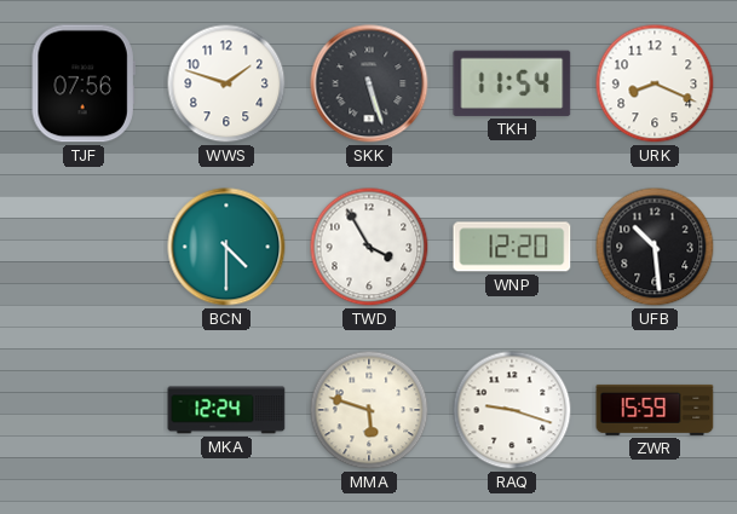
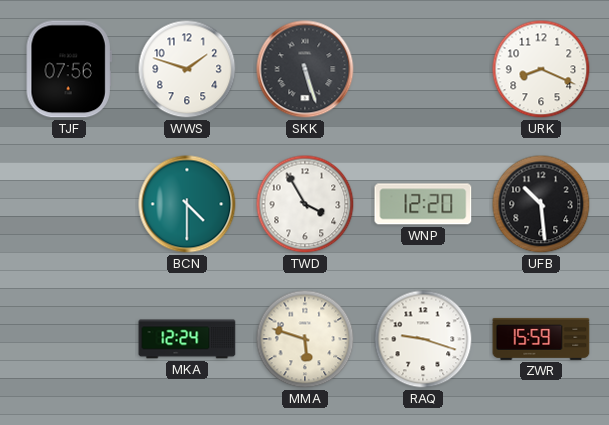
TKH: 11:54 -> none
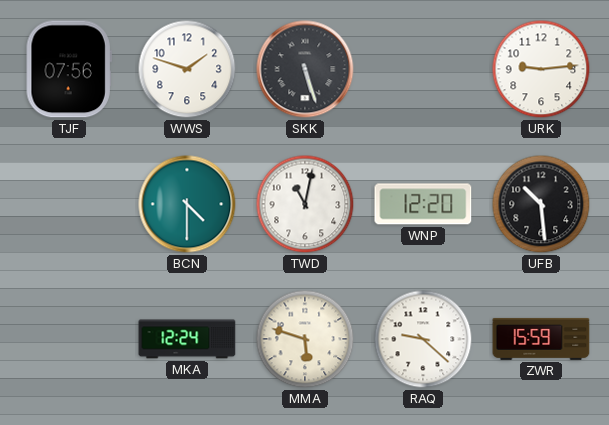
URK: 8:19 -> 9:14
TWD: 3:55 -> 11:02
RAQ: 9:18 -> 9:22
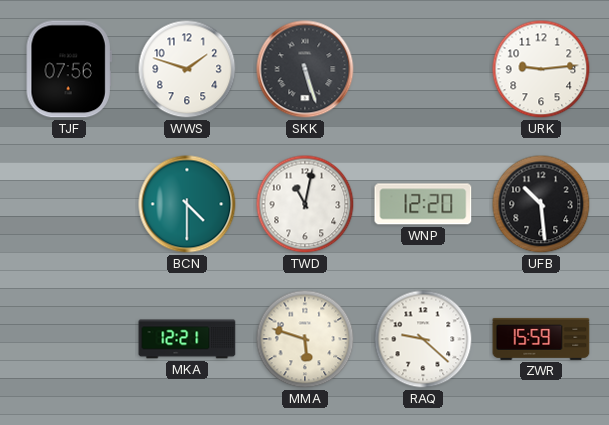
MKA: 12:24 -> 12:21
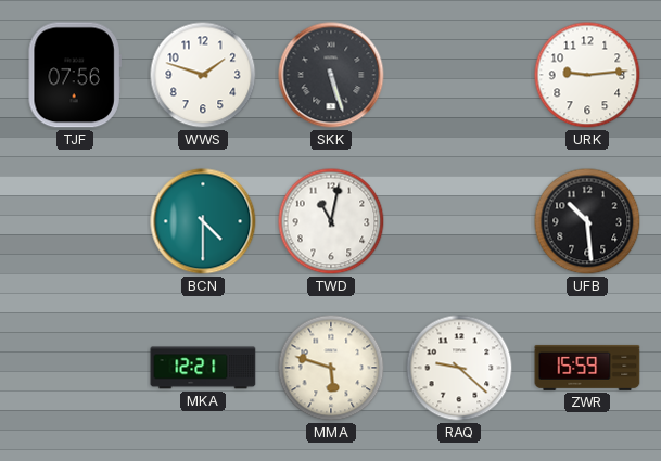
WNP: 12:20 -> none
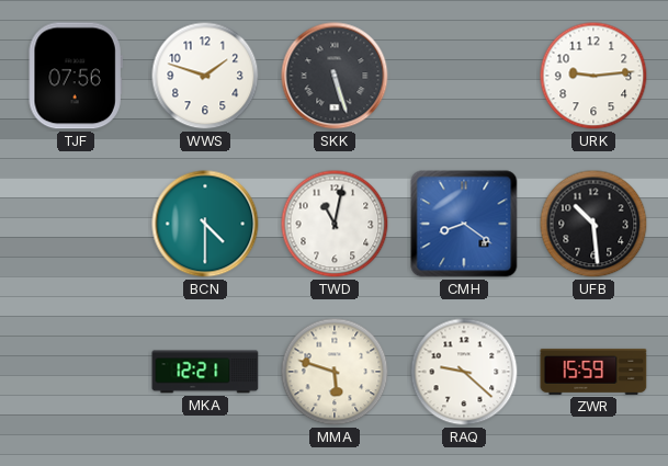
CMH: none -> 8:21
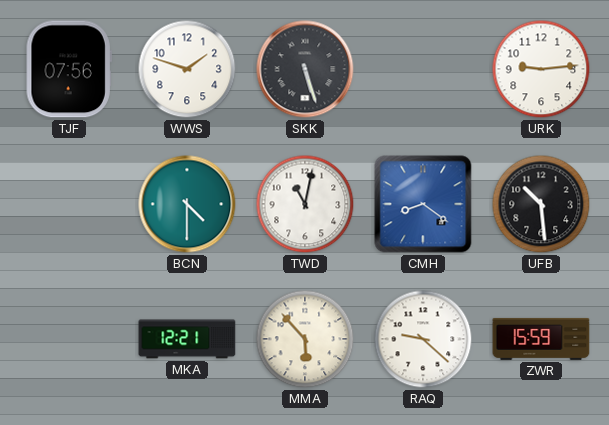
MMA: 5:48 -> 5:53
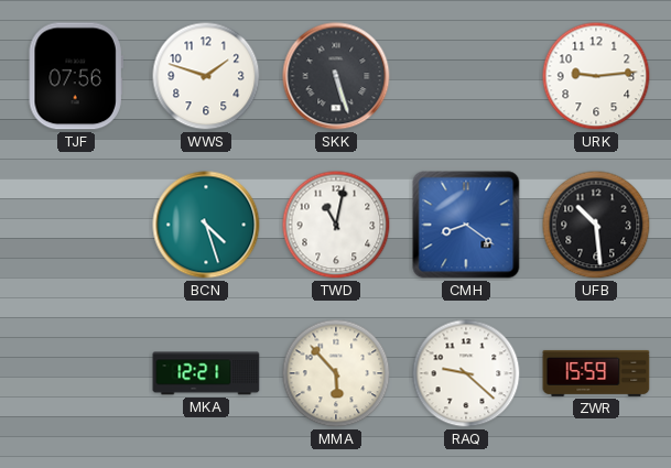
BCN: 4:30 -> 4:27
